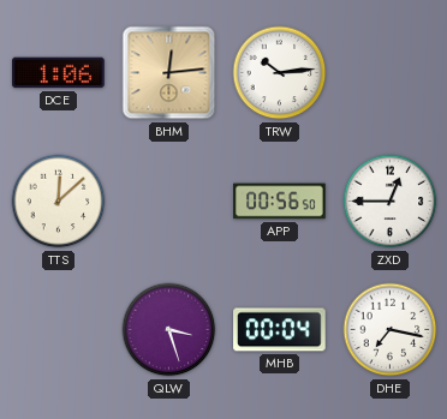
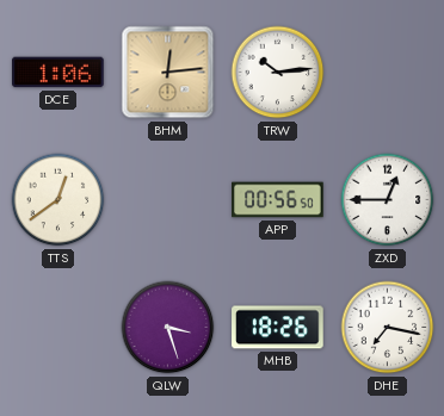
TTS: 12:08 -> 12:39
MHB: 00:04 -> 18:26
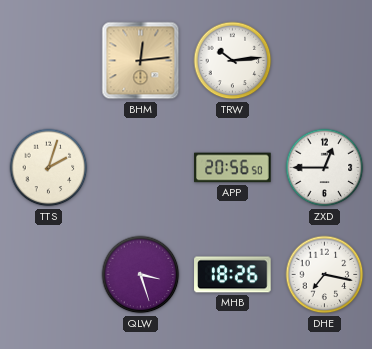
DCE: 1:06 -> none
TTS: 12:39 -> 2:03
APP: 00:56 -> 20:56
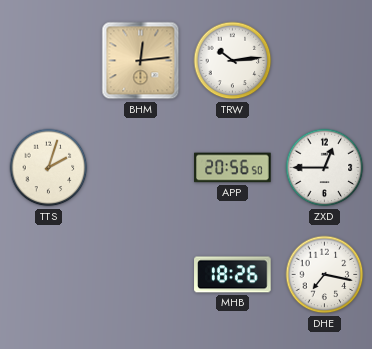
QLW: 3:27 -> none
